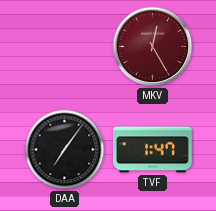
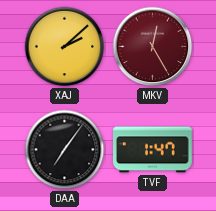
XAJ: none -> 2:08
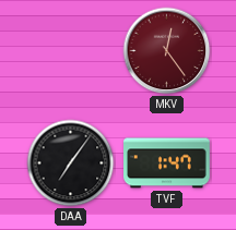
XAJ: 2:08 -> none
MKV: 12:25 -> 12:24
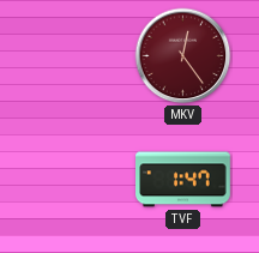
DAA: 7:06 -> none
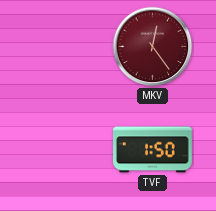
TVF: 1:47 -> 1:50
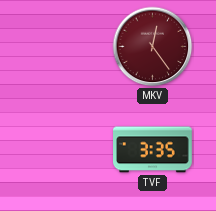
TVF: 1:50 -> 3:35
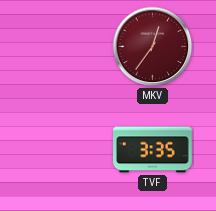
MKV: 12:24 -> 12:36
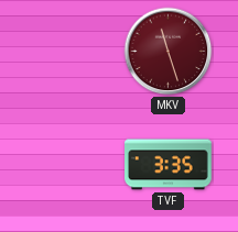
MKV: 12:36 -> 11:27
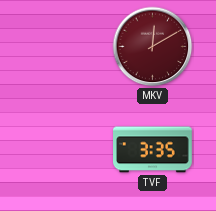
MKV: 11:27 -> 12:10
